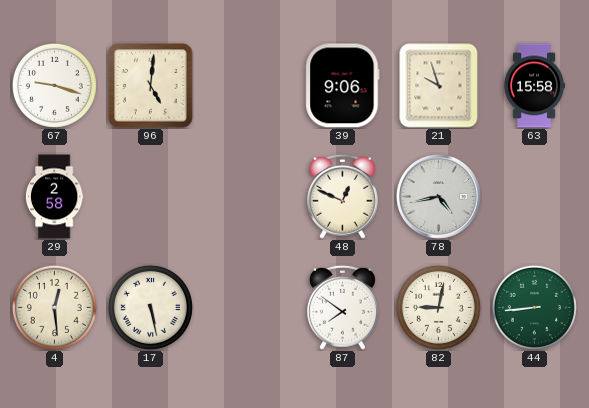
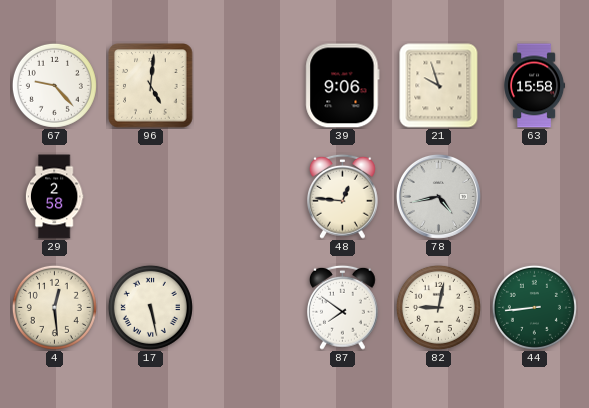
67: 9:18 -> 9:23
48: 12:49 -> 12:46
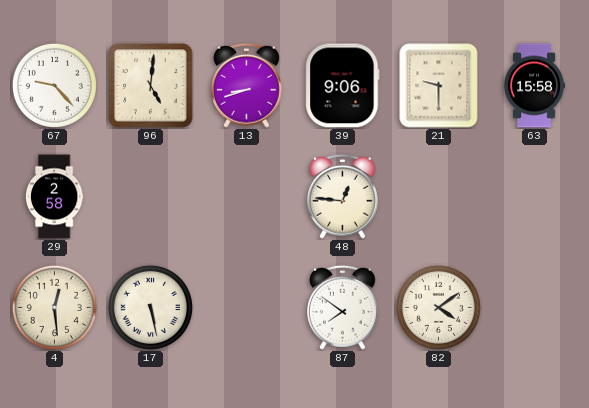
13: none -> 8:42
21: 9:57 -> 9:30
78: 4:43 -> none
82: 9:02 -> 4:09
44: 8:44 -> none
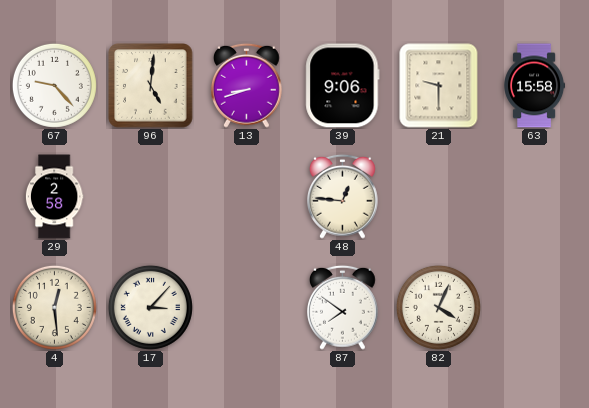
17: 5:28 -> 3:07
82: 4:09 -> 4:04
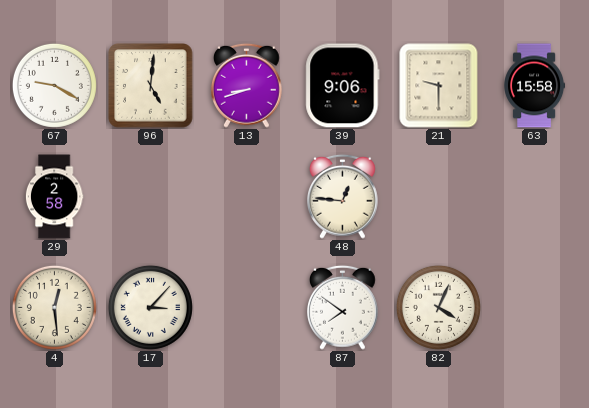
67: 9:23 -> 9:20
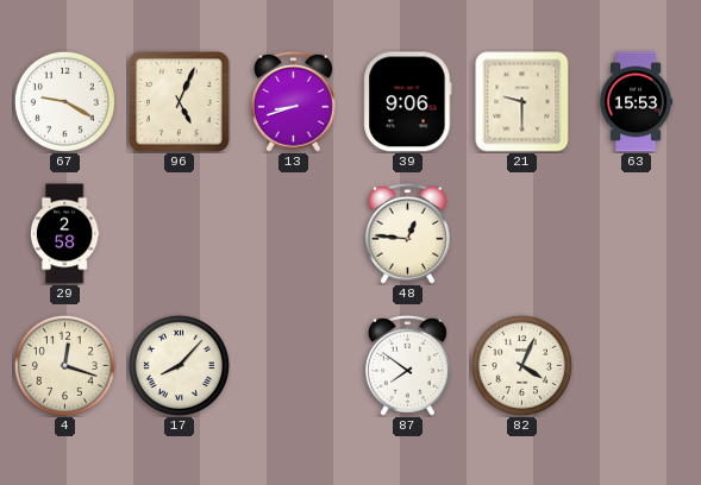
96: 5:01 -> 5:04
63: 15:58 -> 15:53
4: 12:29 -> 12:18
17: 3:07 -> 8:07
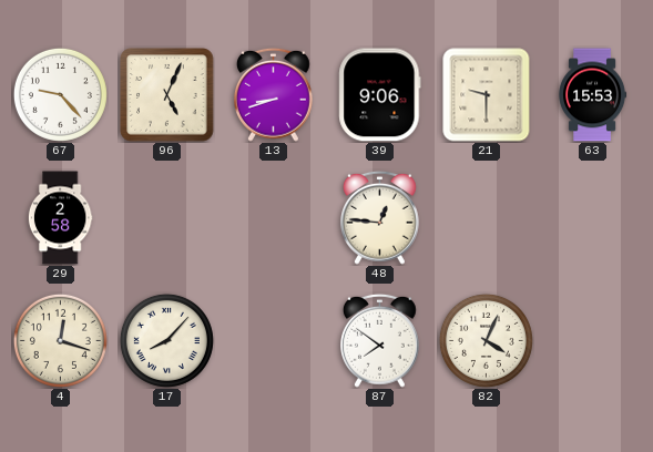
67: 9:20 -> 9:23
